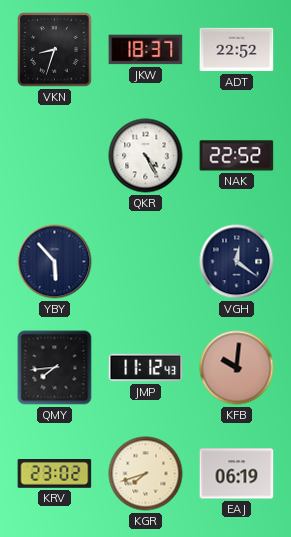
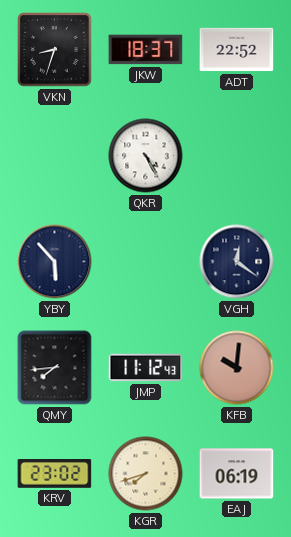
NAK: 22:52 -> none
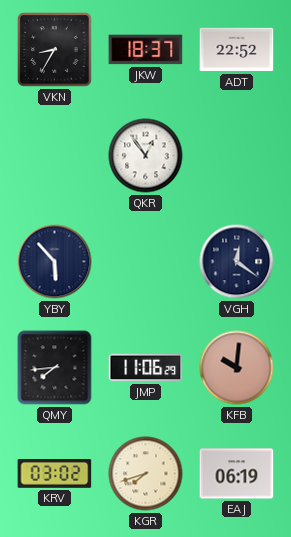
VKN: 8:33 -> 8:35
QKR: 4:25 -> 12:54
JMP: 11:12 -> 11:06
KRV: 23:02 -> 03:02
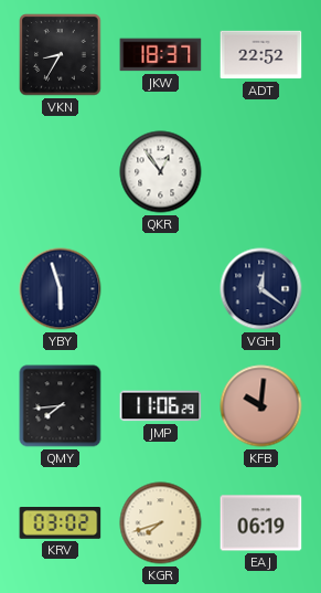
YBY: 5:53 -> 5:57
